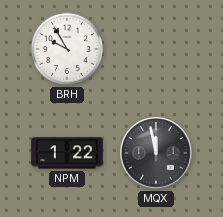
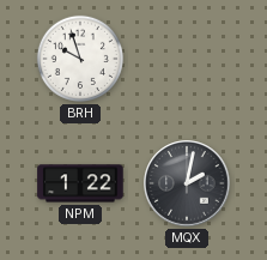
BRH: 9:55 -> 9:57
MQX: 11:58 -> 2:02
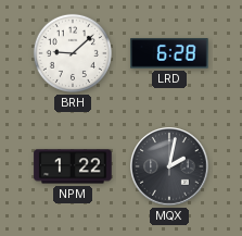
BRH: 9:57 -> 9:08
LRD: none -> 6:28
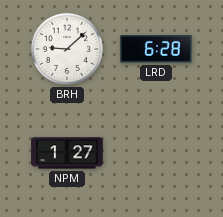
NPM: 1:22 -> 1:27
MQX: 2:02 -> none
